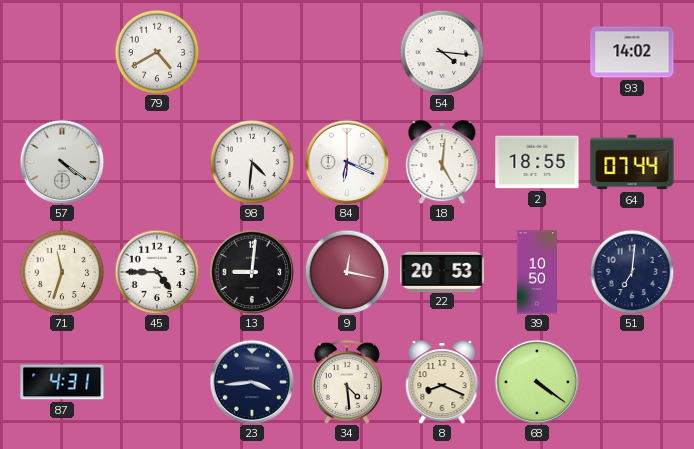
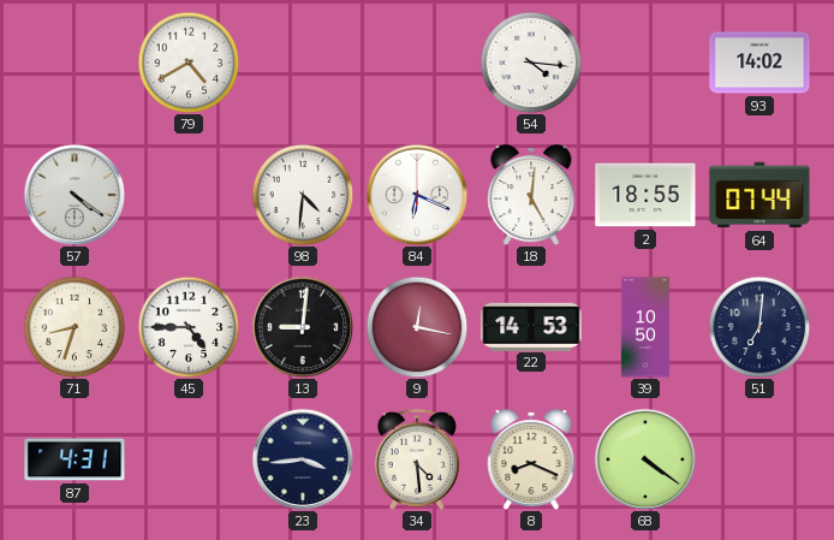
71: 11:33 -> 8:33
22: 20:53 -> 14:53
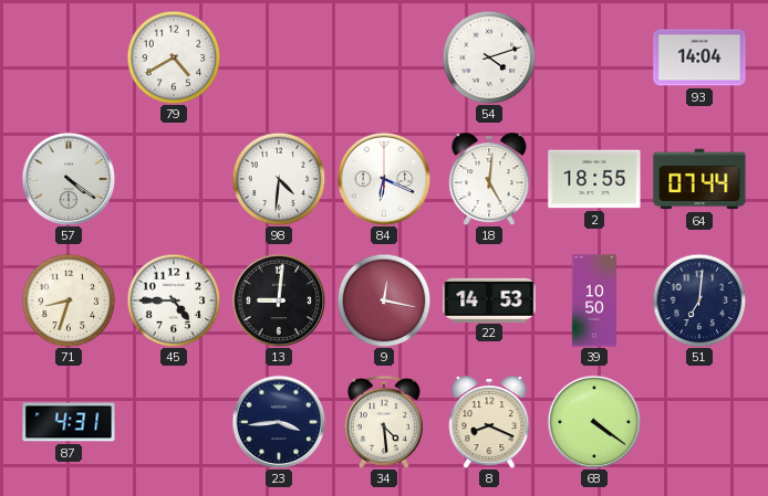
54: 4:16 -> 4:12
93: 14:02 -> 14:04
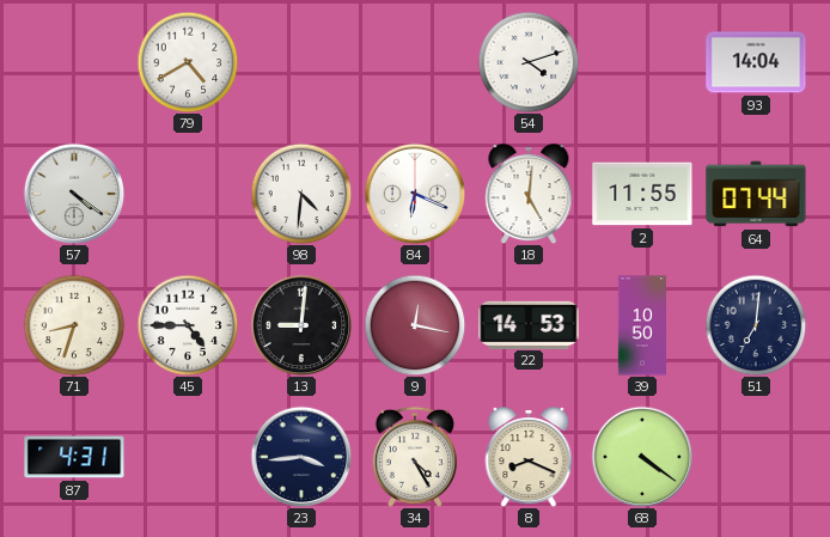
2: 18:55 -> 11:55
34: 4:29 -> 4:25
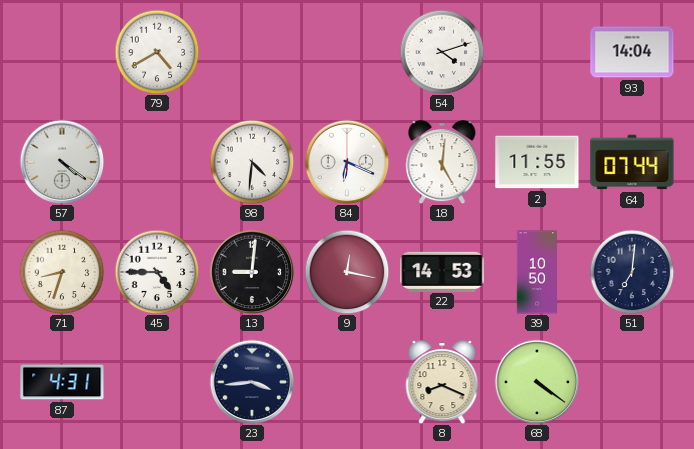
34: 4:25 -> none
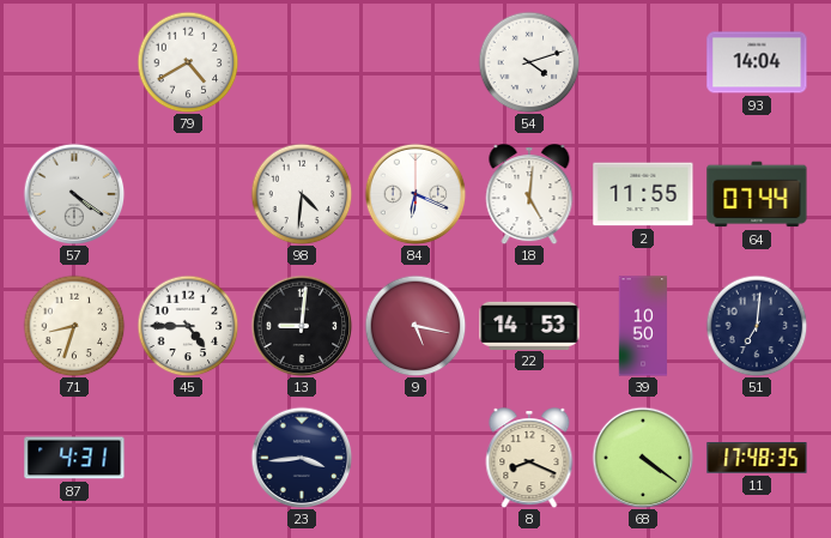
9: 12:17 -> 5:17
11: none -> 17:48
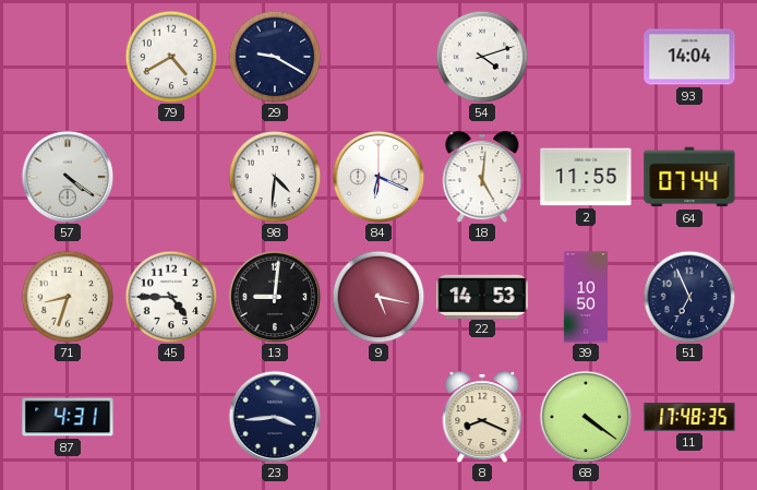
29: none -> 9:20
51: 7:01 -> 6:56
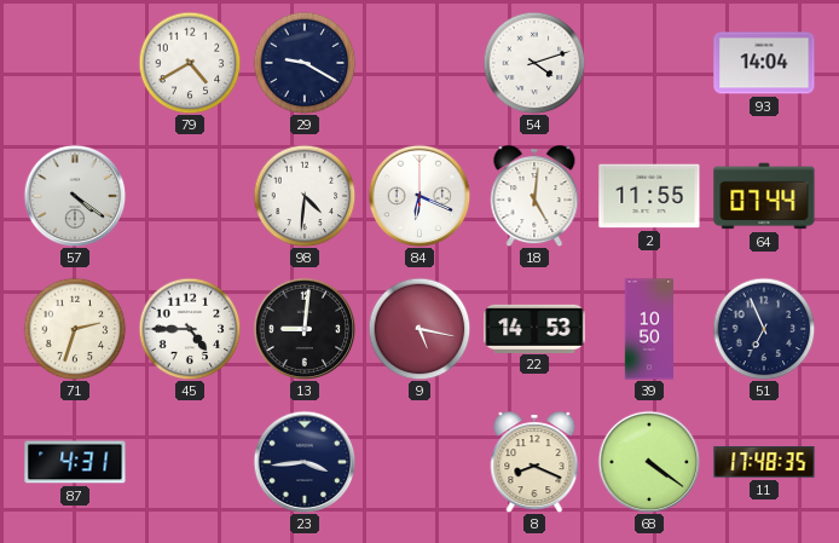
71: 8:33 -> 2:33
